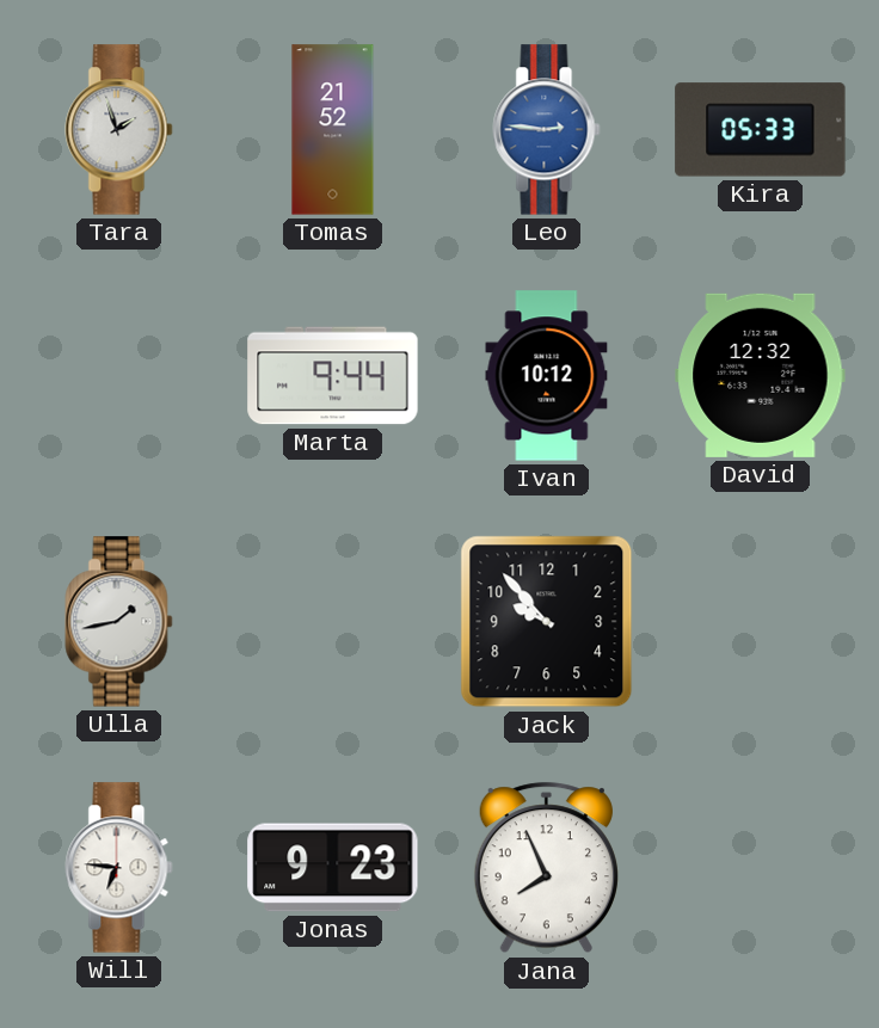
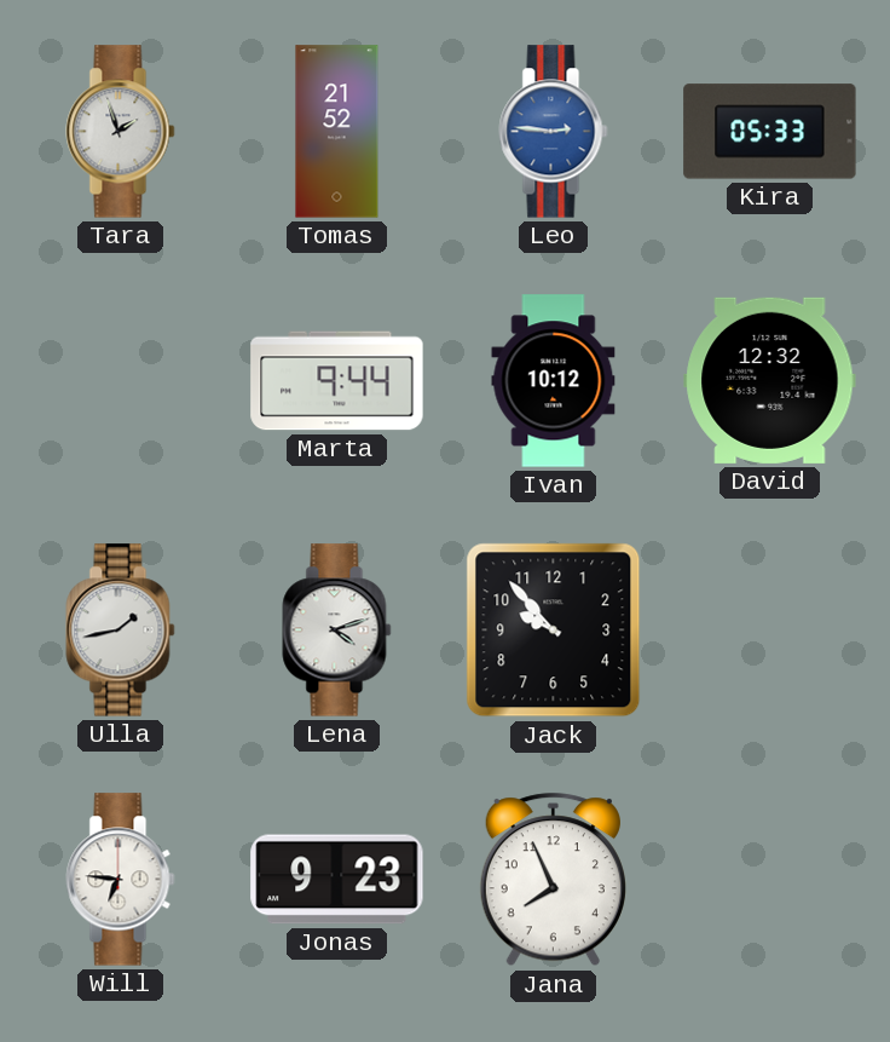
Lena: none -> 4:12
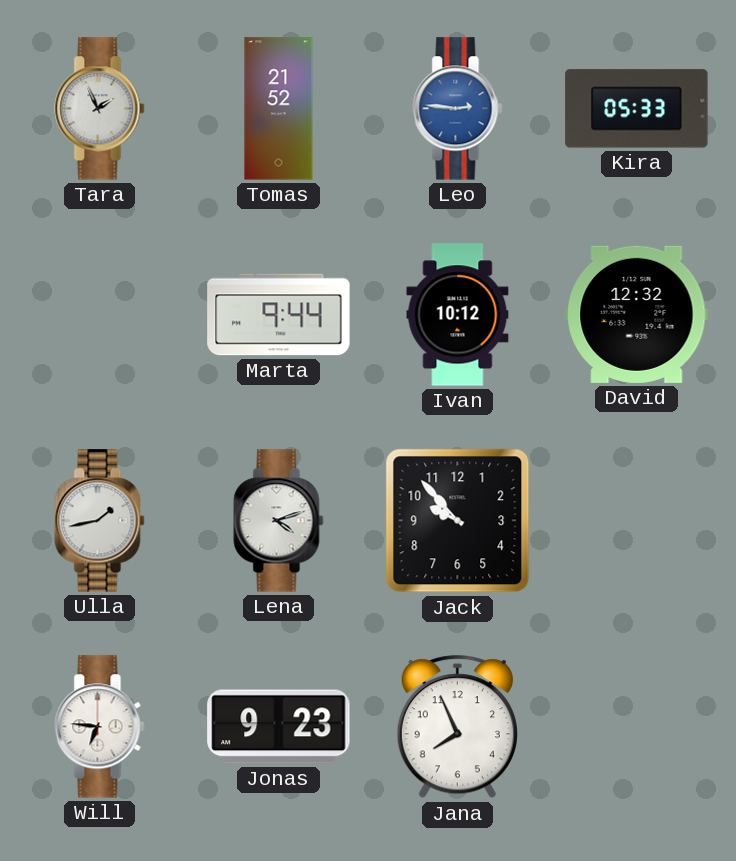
Tara: 1:57 -> 1:56
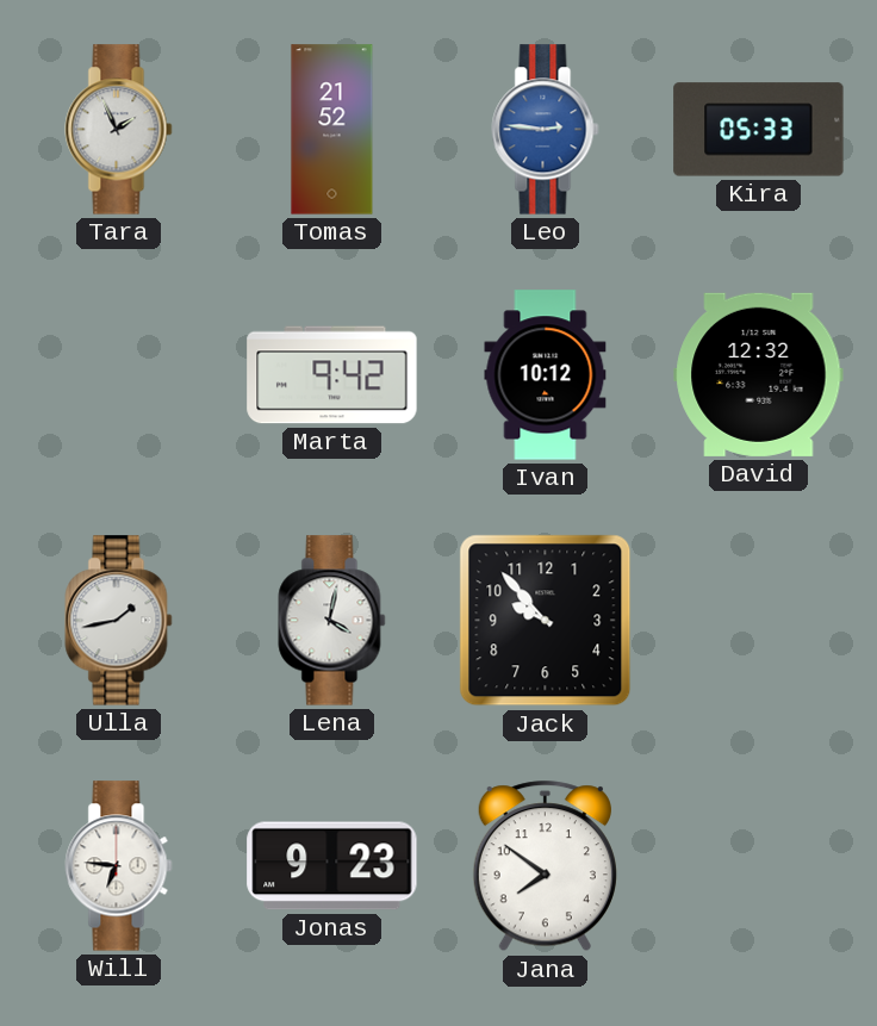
Marta: 9:44 -> 9:42
Lena: 4:12 -> 4:02
Jana: 7:56 -> 7:51
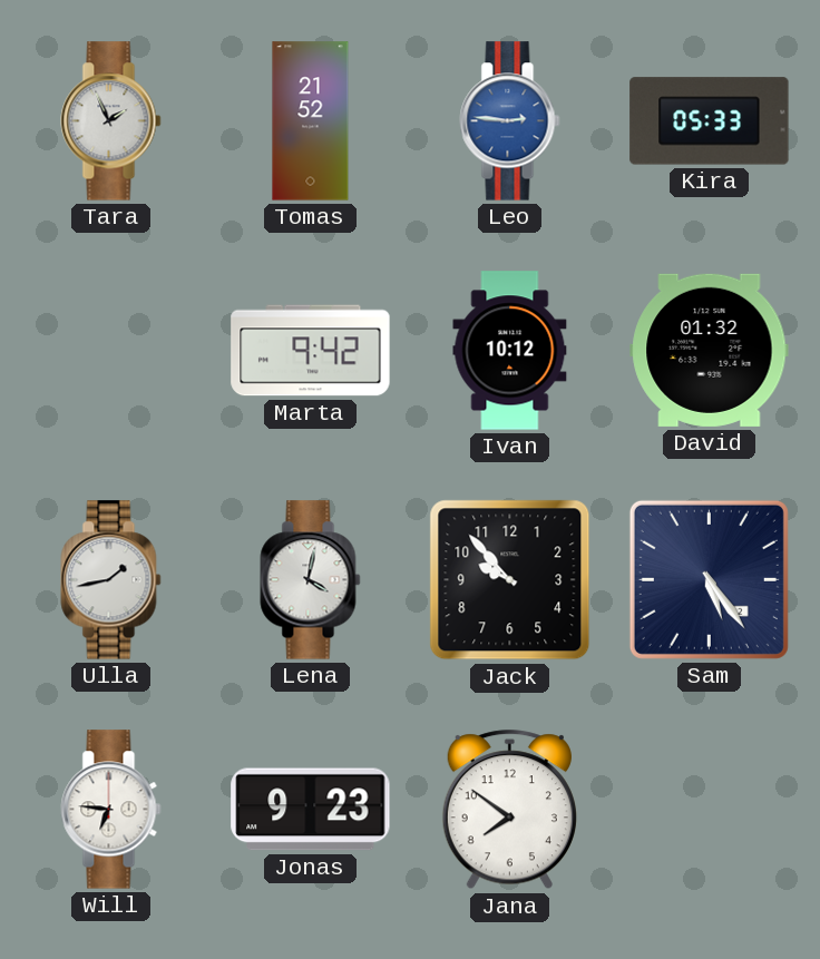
David: 12:32 -> 01:32
Sam: none -> 5:24
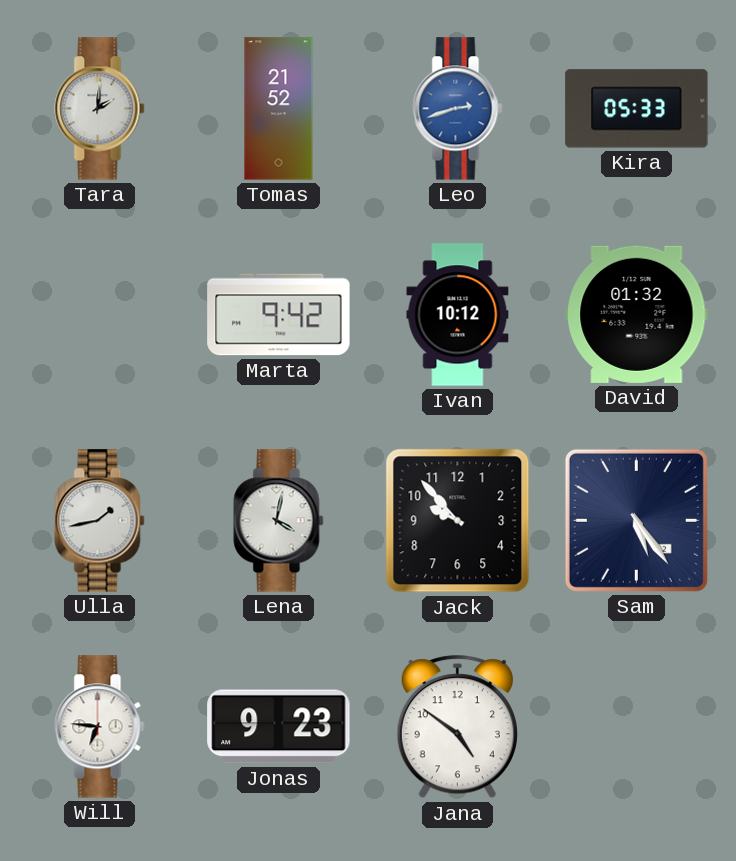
Tara: 1:56 -> 2:01
Leo: 2:46 -> 2:42
Jana: 7:51 -> 4:51
